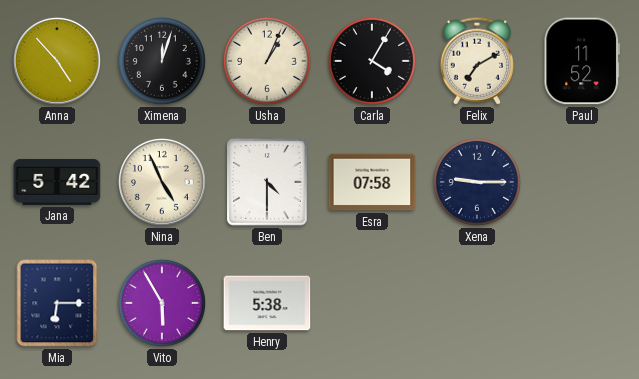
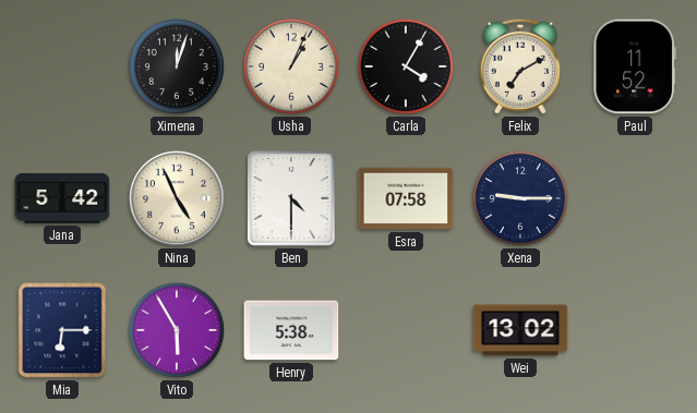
Anna: 4:53 -> none
Wei: none -> 13:02
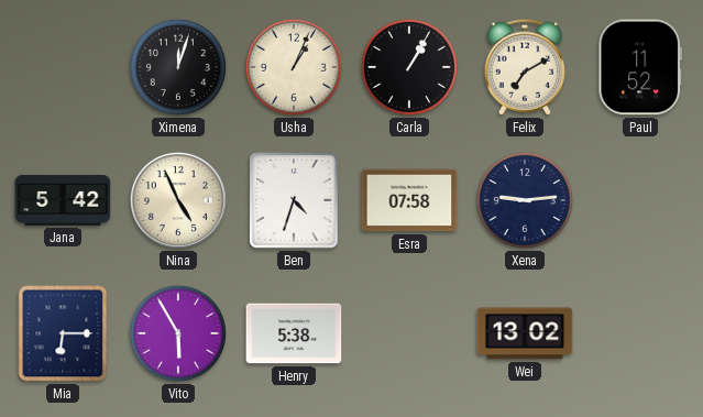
Carla: 4:05 -> 1:05
Ben: 4:30 -> 4:33
Xena: 9:15 -> 9:14
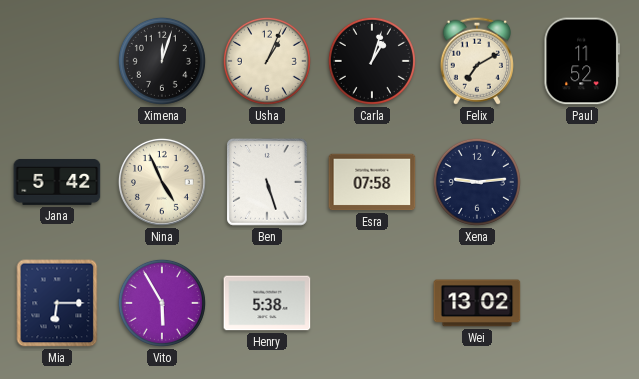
Carla: 1:05 -> 1:03
Ben: 4:33 -> 5:27
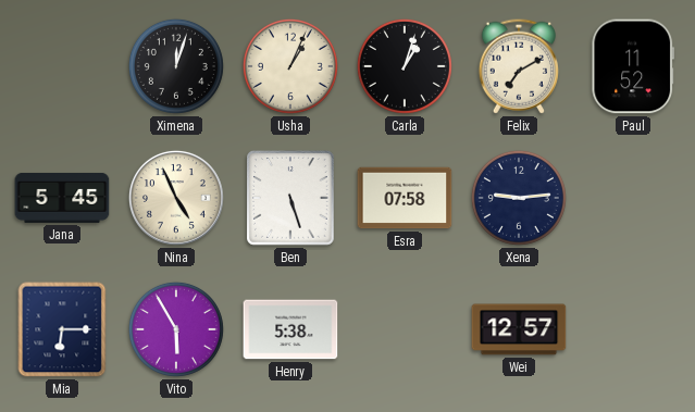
Jana: 5:42 -> 5:45
Wei: 13:02 -> 12:57
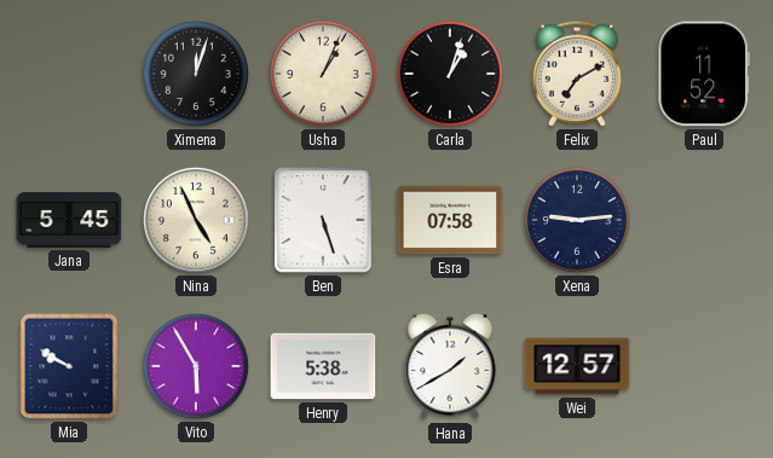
Mia: 6:15 -> 9:50
Hana: none -> 1:40
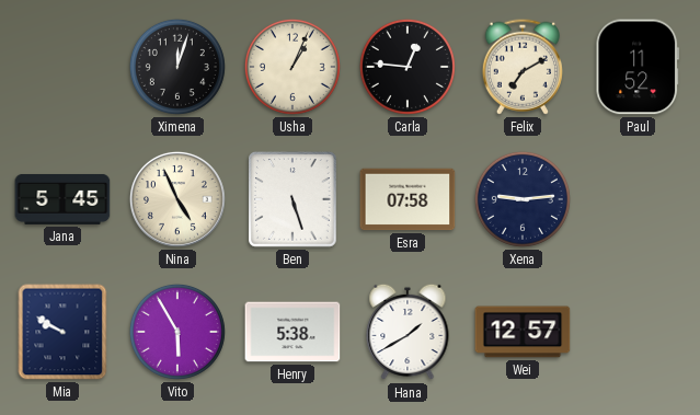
Carla: 1:03 -> 12:46
